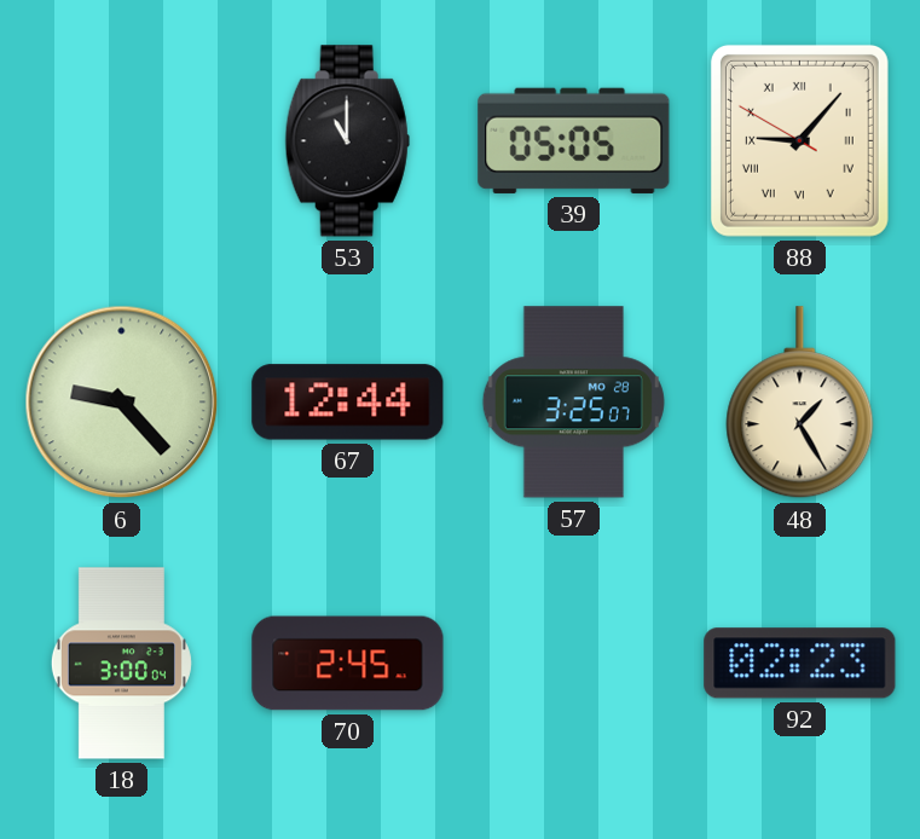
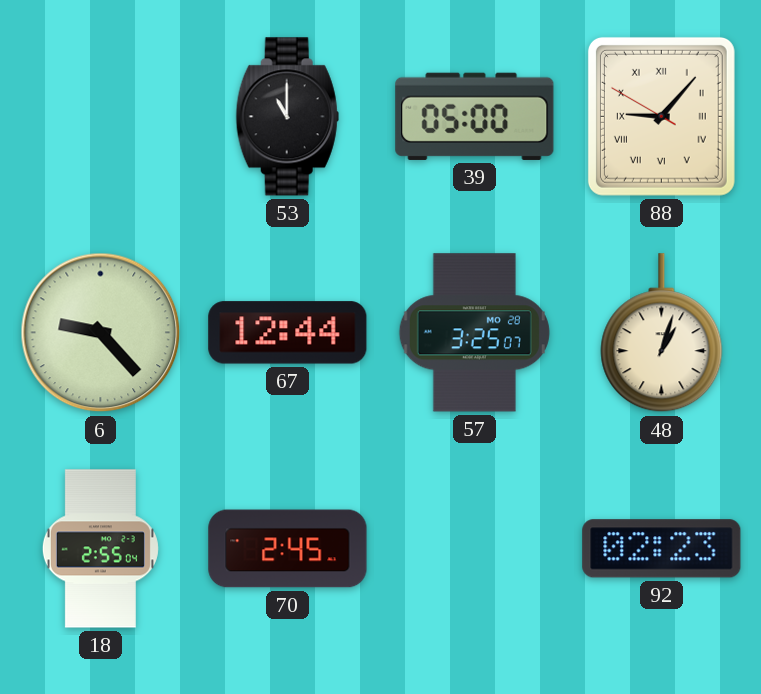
39: 05:05 -> 05:00
48: 1:25 -> 1:03
18: 3:00 -> 2:55
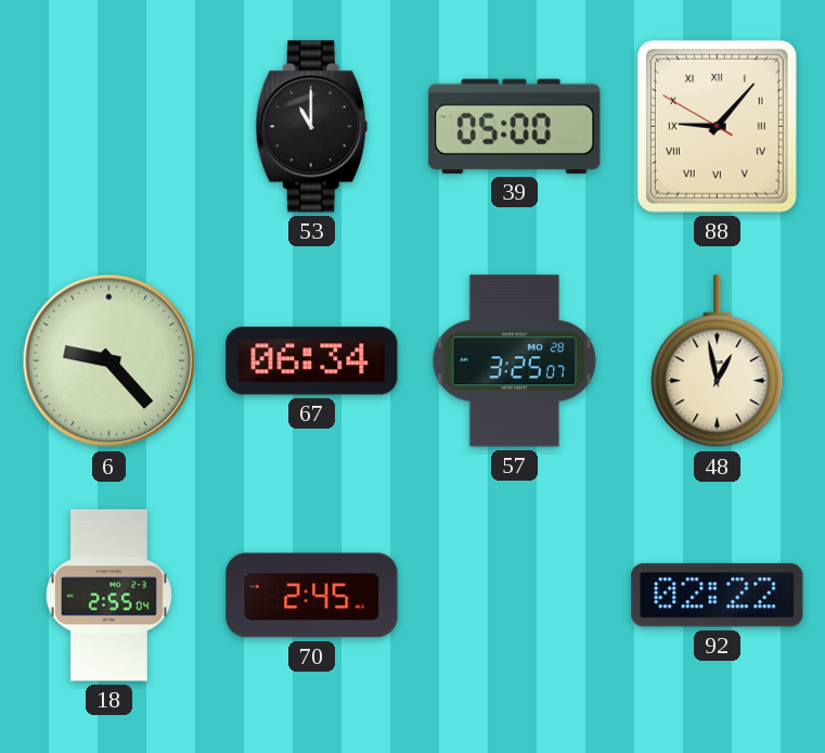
67: 12:44 -> 06:34
48: 1:03 -> 12:58
92: 02:23 -> 02:22
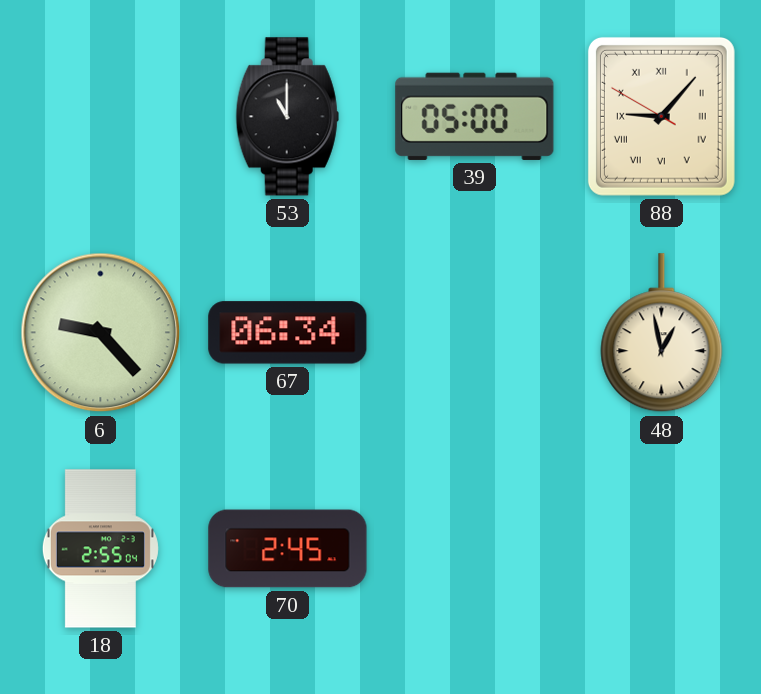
57: 3:25 -> none
92: 02:22 -> none
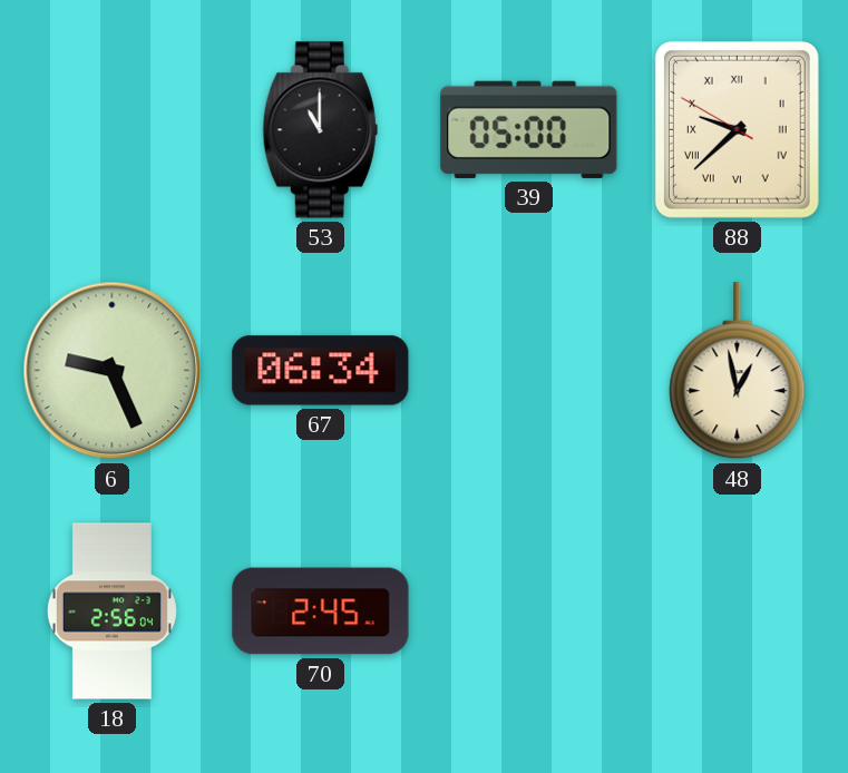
88: 9:06 -> 9:37
6: 9:23 -> 9:26
18: 2:55 -> 2:56
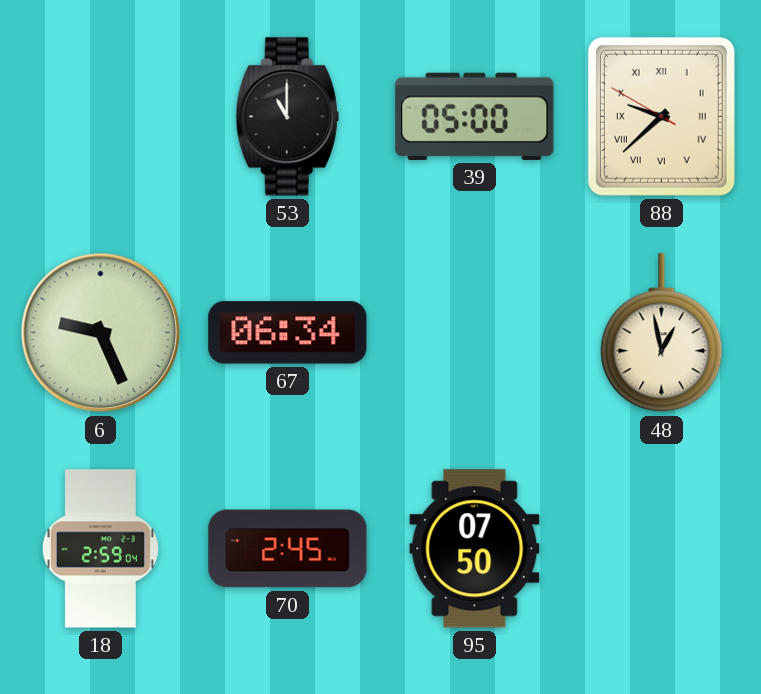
18: 2:56 -> 2:59
95: none -> 07:50
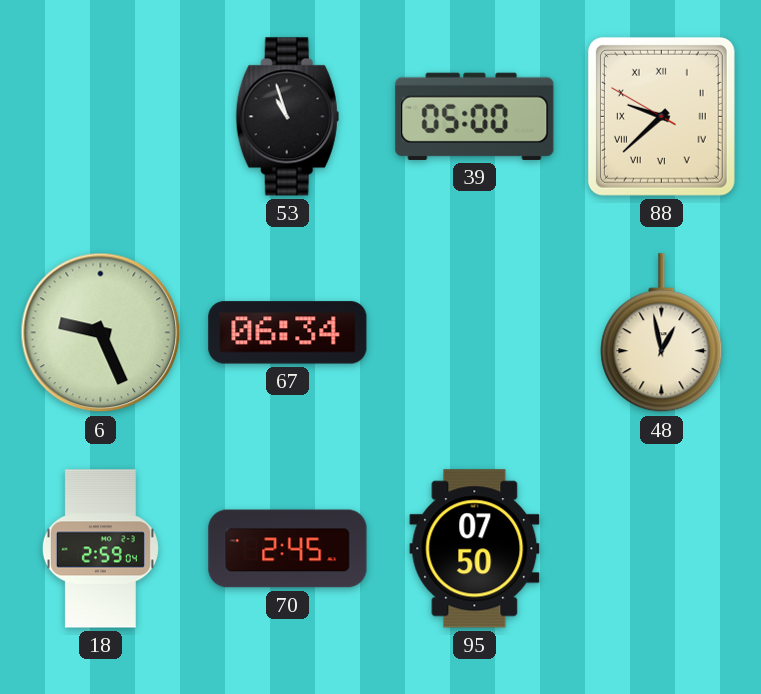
53: 11:00 -> 10:57
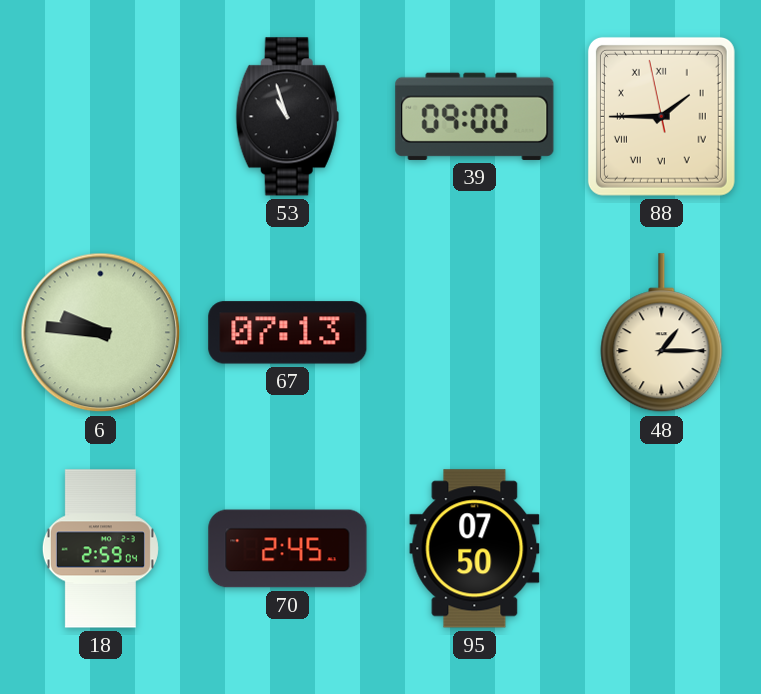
39: 05:00 -> 09:00
88: 9:37 -> 1:44
6: 9:26 -> 9:46
67: 06:34 -> 07:13
48: 12:58 -> 1:15
